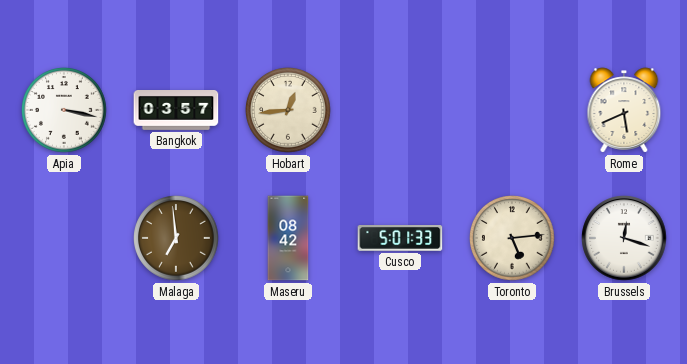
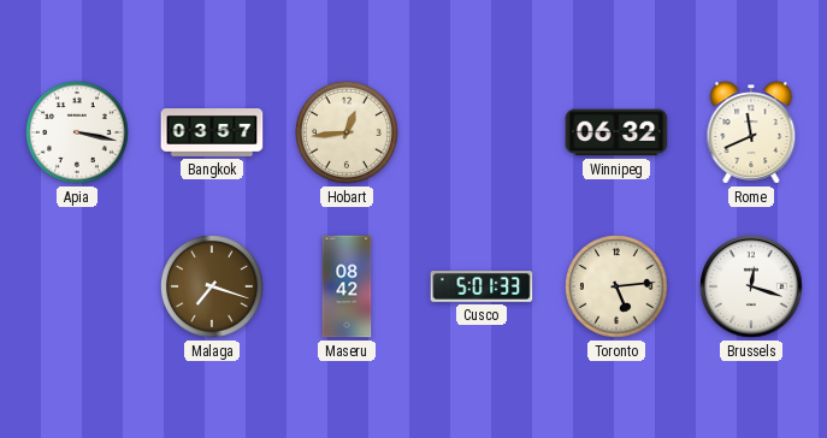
Winnipeg: none -> 06:32
Rome: 5:41 -> 11:41
Malaga: 6:59 -> 7:18
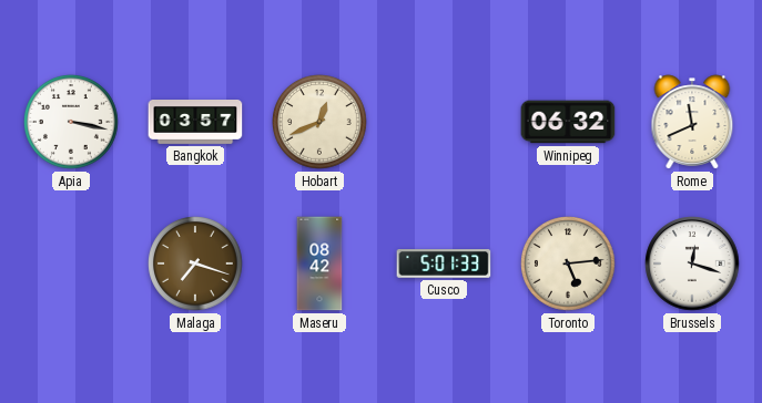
Hobart: 12:44 -> 12:41
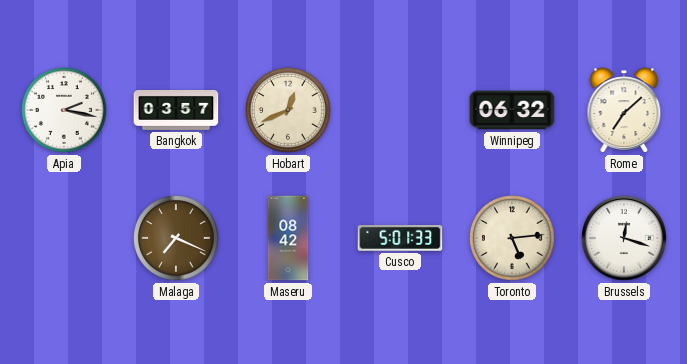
Apia: 3:17 -> 2:17
Rome: 11:41 -> 7:08
Malaga: 7:18 -> 7:19
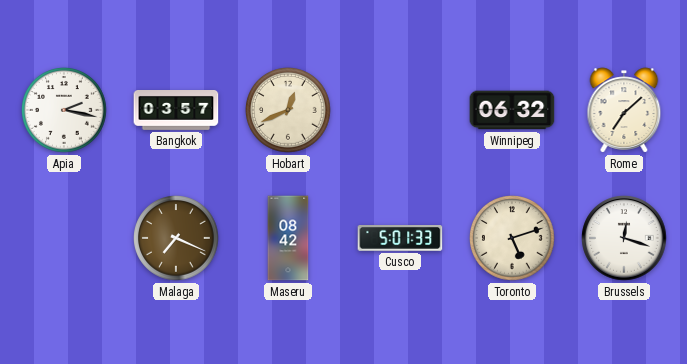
Toronto: 5:14 -> 5:12
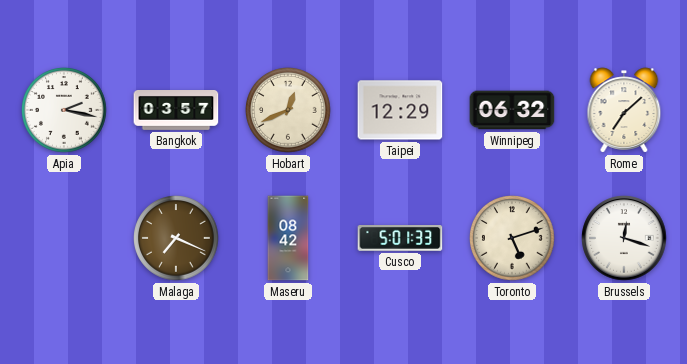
Taipei: none -> 12:29
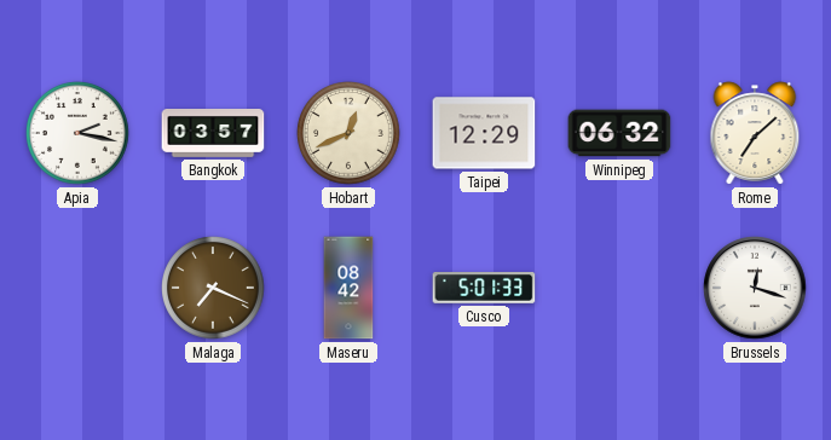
Toronto: 5:12 -> none
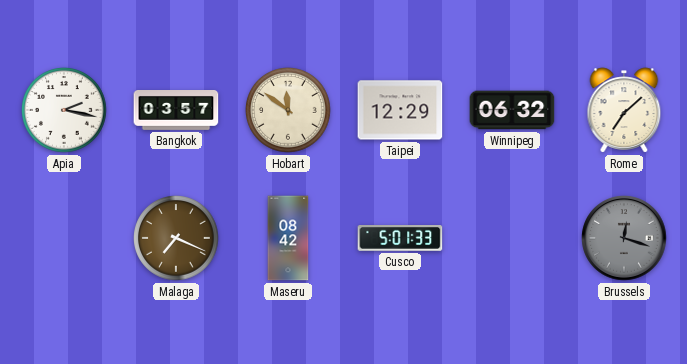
Hobart: 12:41 -> 11:51
Brussels dial: white -> grey
